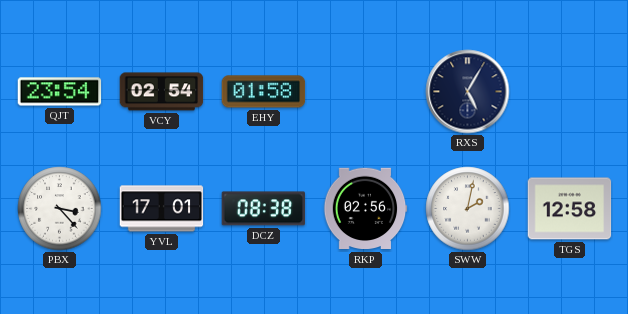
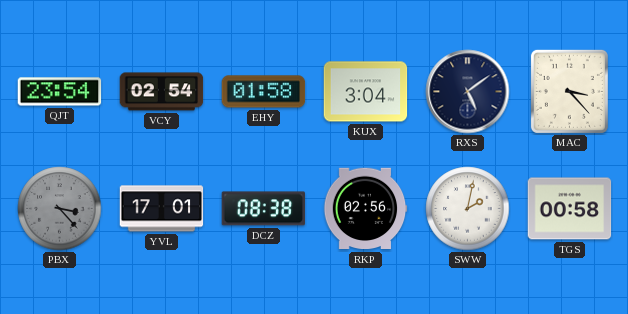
KUX: none -> 3:04
RXS: 5:05 -> 5:09
MAC: none -> 3:23
PBX dial: white -> grey
TGS: 12:58 -> 00:58
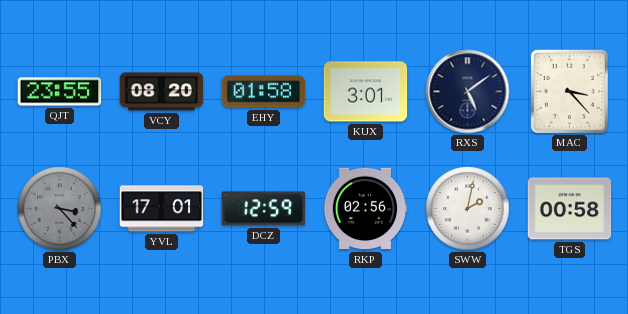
QJT: 23:54 -> 23:55
VCY: 02:54 -> 08:20
KUX: 3:04 -> 3:01
DCZ: 08:38 -> 12:59
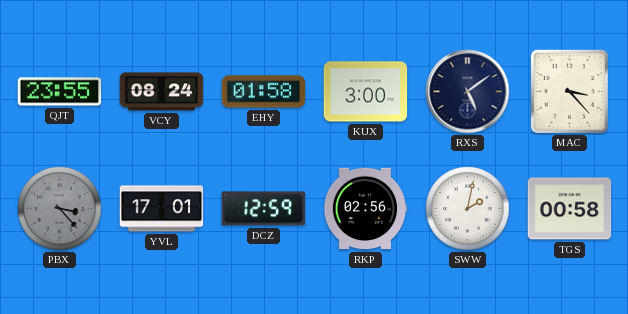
VCY: 08:20 -> 08:24
KUX: 3:01 -> 3:00
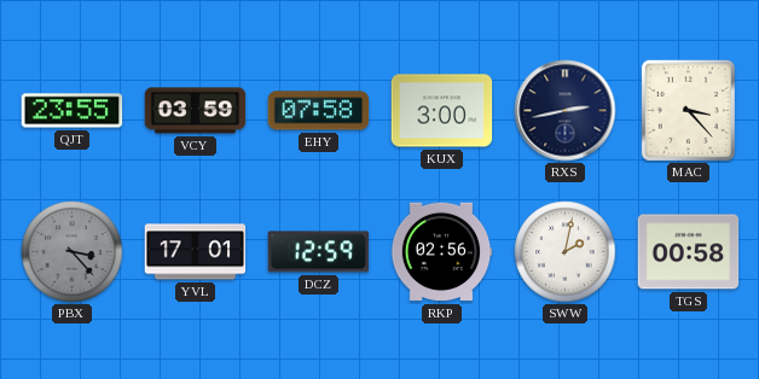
VCY: 08:24 -> 03:59
EHY: 01:58 -> 07:58
RXS: 5:09 -> 2:43
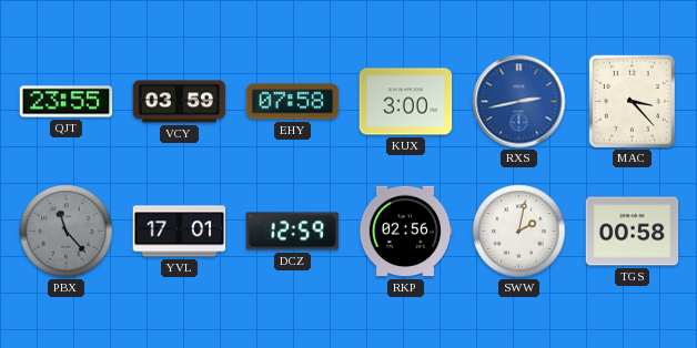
RXS dial: navy -> blue
PBX: 3:23 -> 11:23
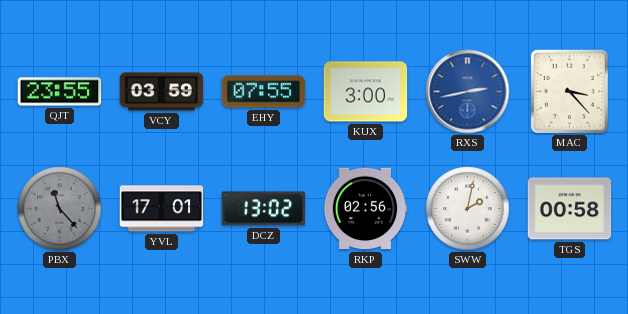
EHY: 07:58 -> 07:55
DCZ: 12:59 -> 13:02
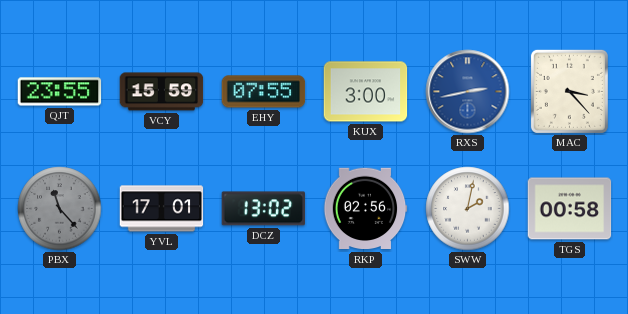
VCY: 03:59 -> 15:59
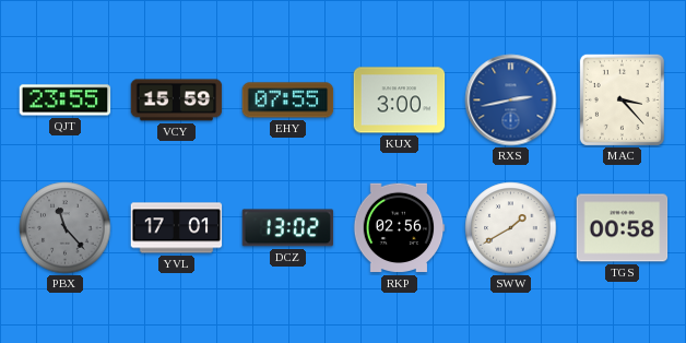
SWW: 2:02 -> 1:40
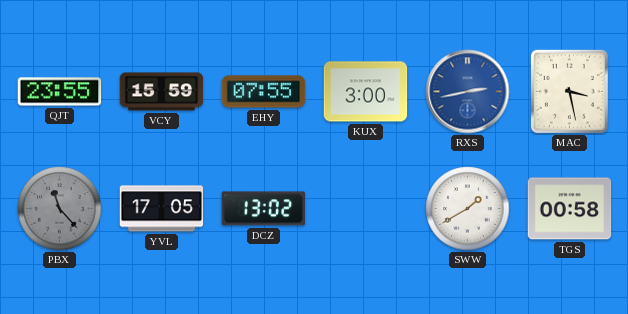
MAC: 3:23 -> 3:28
YVL: 17:01 -> 17:05
RKP: 02:56 -> none
